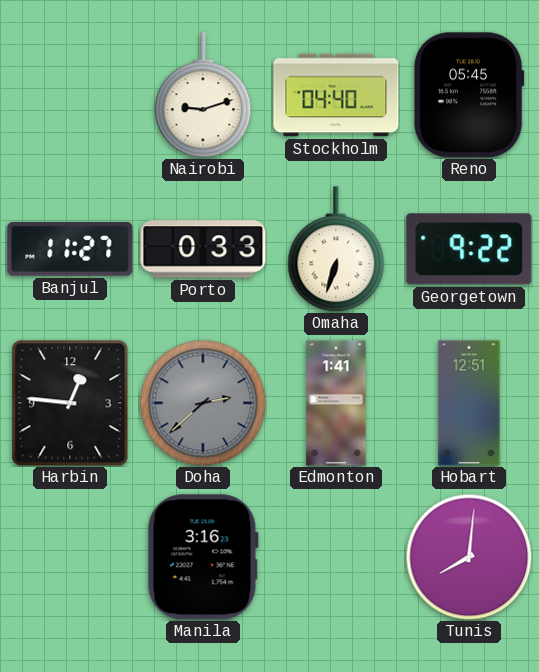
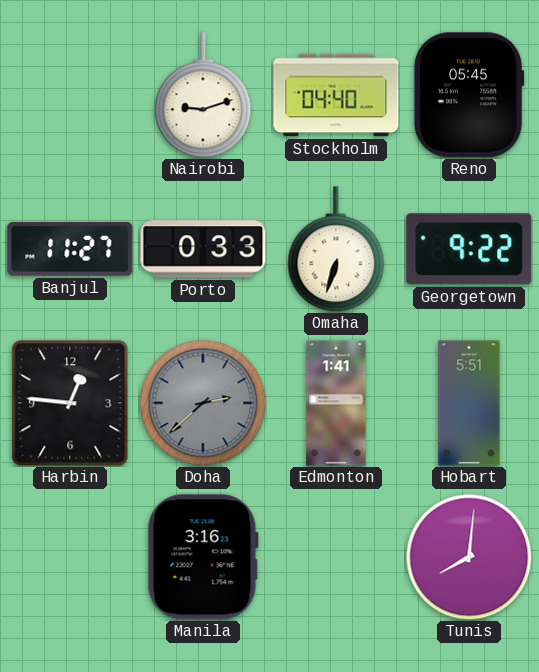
Hobart: 12:51 -> 5:51
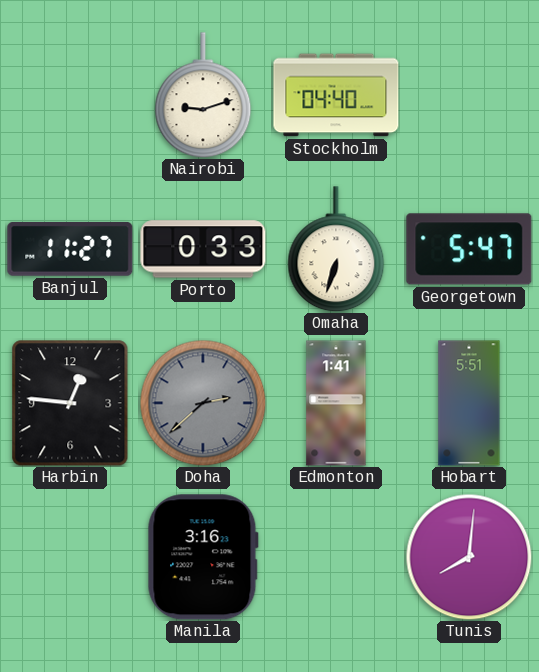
Reno: 05:45 -> none
Georgetown: 9:22 -> 5:47
